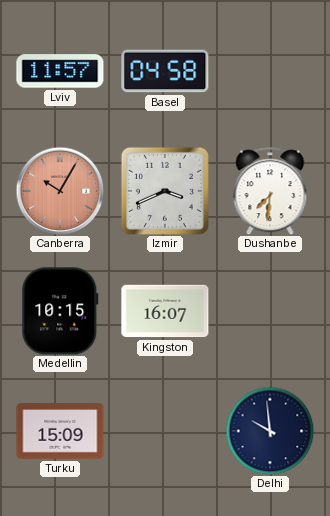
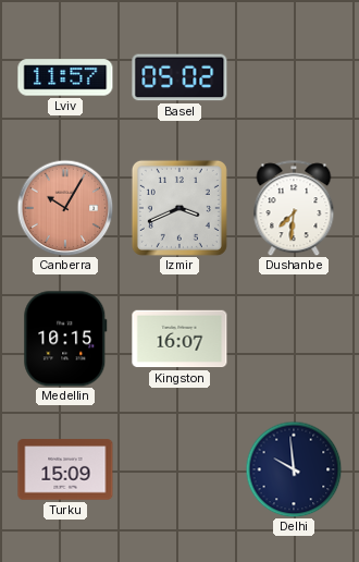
Basel: 04:58 -> 05:02
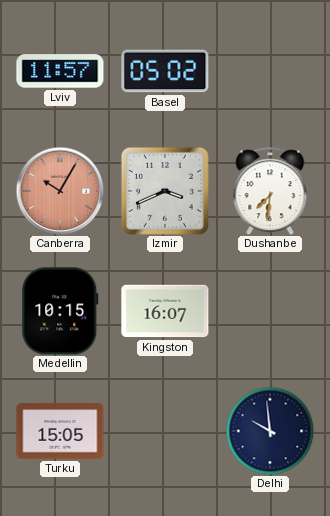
Turku: 15:09 -> 15:05
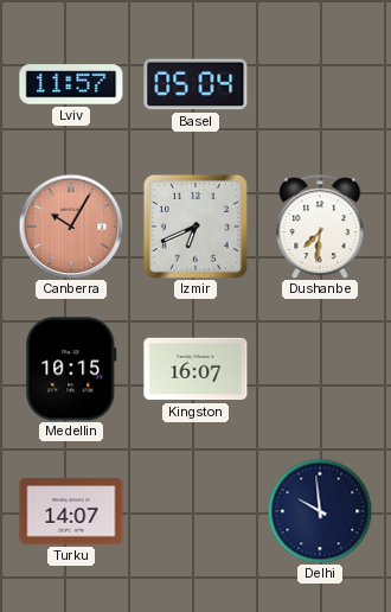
Basel: 05:02 -> 05:04
Izmir: 3:41 -> 6:41
Turku: 15:05 -> 14:07
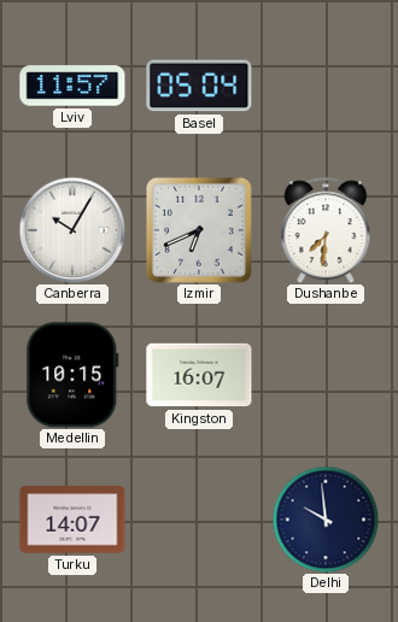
Canberra dial: salmon -> white
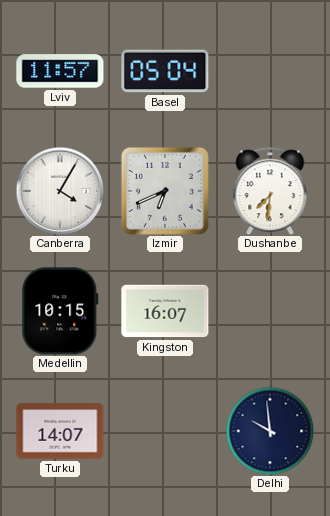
Canberra: 10:05 -> 4:05
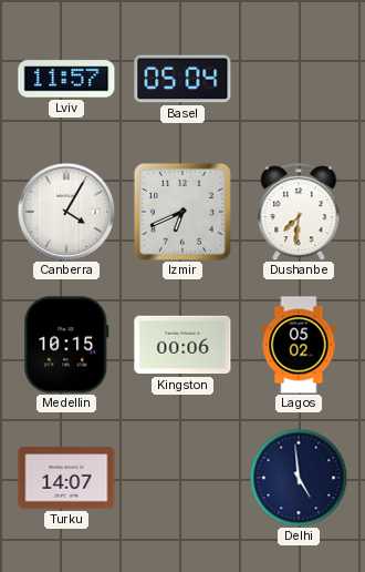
Kingston: 16:07 -> 00:06
Lagos: none -> 05:02
Delhi: 9:59 -> 4:59
